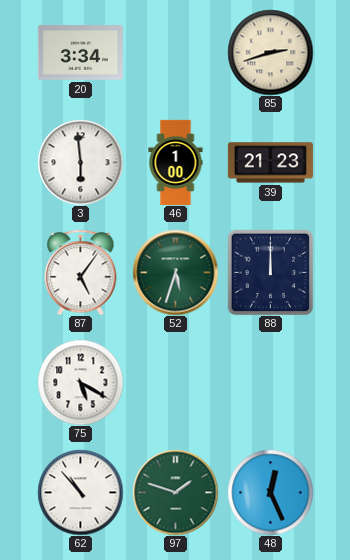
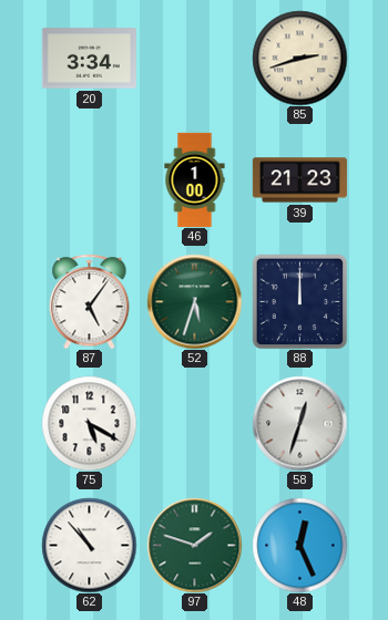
3: 5:59 -> none
58: none -> 12:33
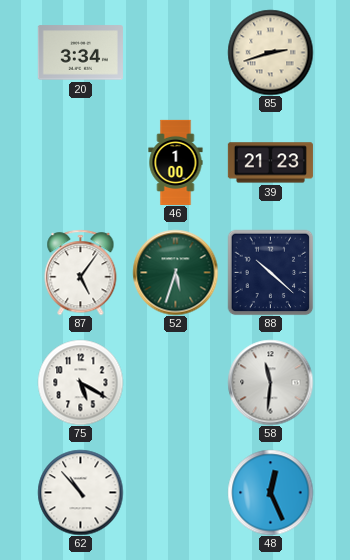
88: 12:00 -> 10:22
58: 12:33 -> 11:31
97: 1:48 -> none
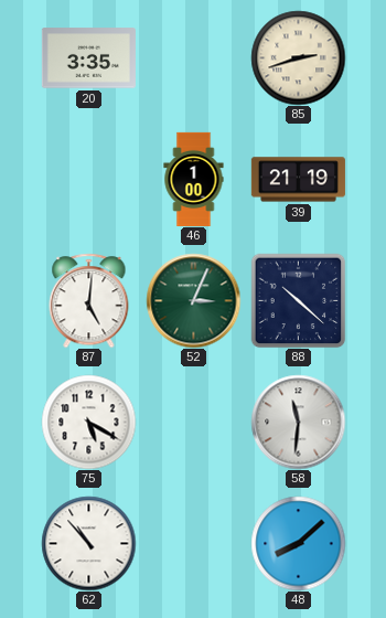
20: 3:34 -> 3:35
39: 21:23 -> 21:19
87: 5:06 -> 5:01
52: 5:33 -> 3:04
48: 12:26 -> 8:08
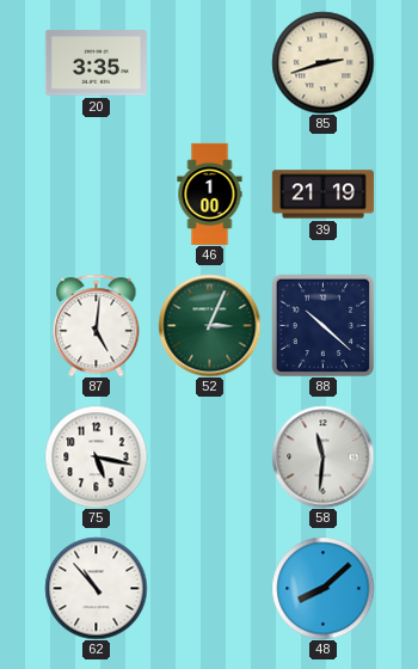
75: 5:20 -> 5:17
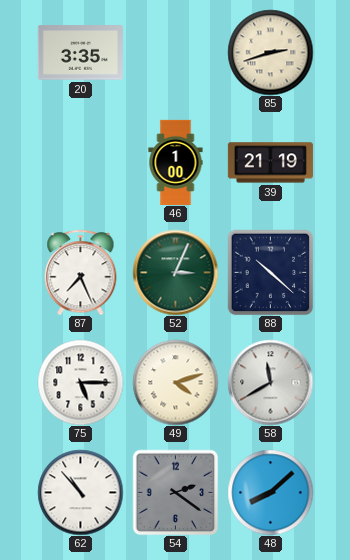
87: 5:01 -> 7:26
75: 5:17 -> 5:15
49: none -> 4:12
58: 11:31 -> 11:40
54: none -> 2:21
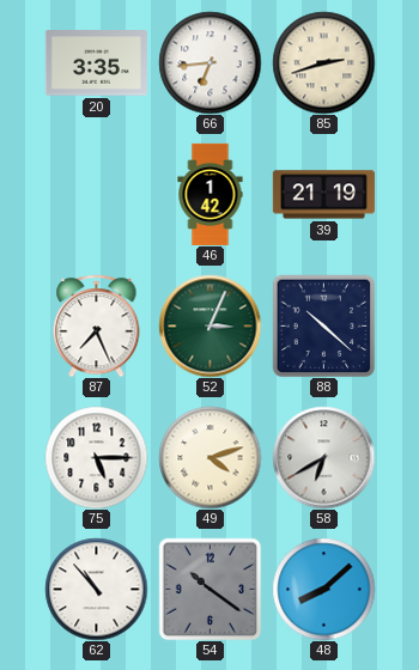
66: none -> 6:44
46: 1:00 -> 1:42
58: 11:40 -> 6:40
54: 2:21 -> 10:21
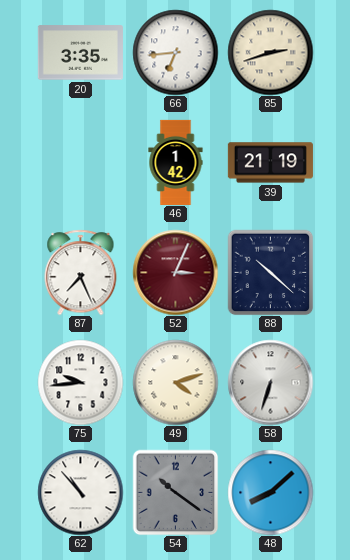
52 dial: green -> burgundy
75: 5:15 -> 9:44
58: 6:40 -> 6:33
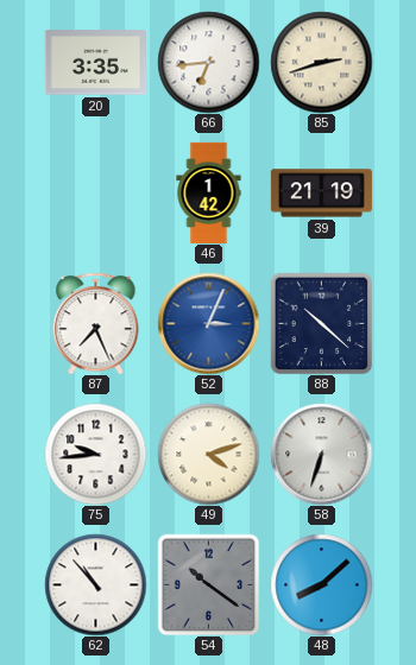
52 dial: burgundy -> blue
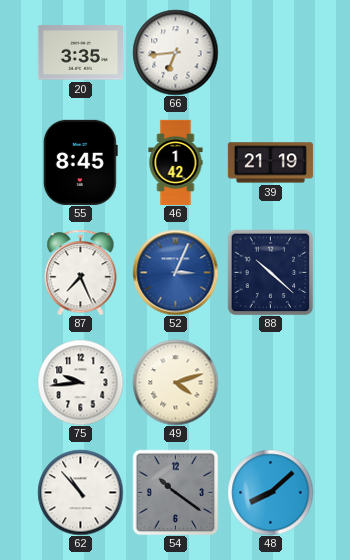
85: 2:42 -> none
55: none -> 8:45
58: 6:33 -> none
